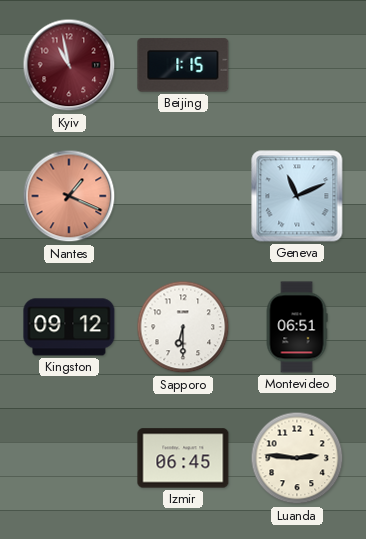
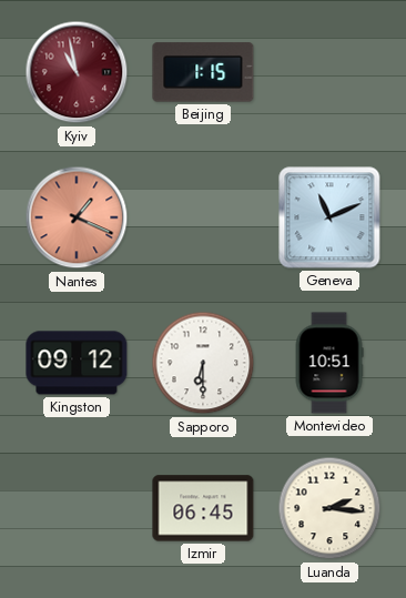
Montevideo: 06:51 -> 10:51
Luanda: 2:46 -> 2:16
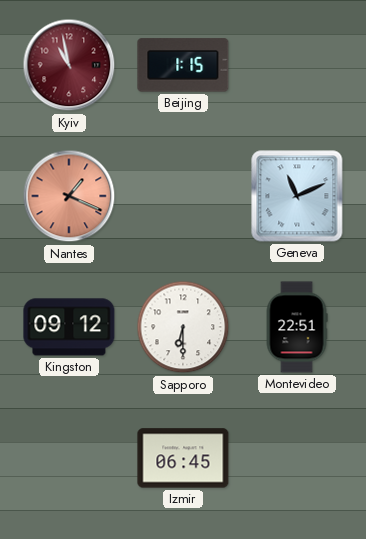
Montevideo: 10:51 -> 22:51
Luanda: 2:16 -> none
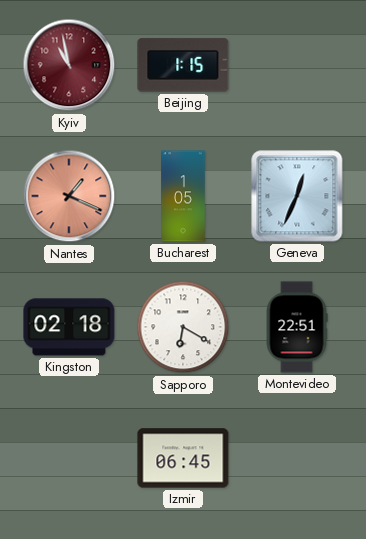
Bucharest: none -> 1:05
Geneva: 11:11 -> 12:34
Kingston: 09:12 -> 02:18
Sapporo: 6:30 -> 6:20
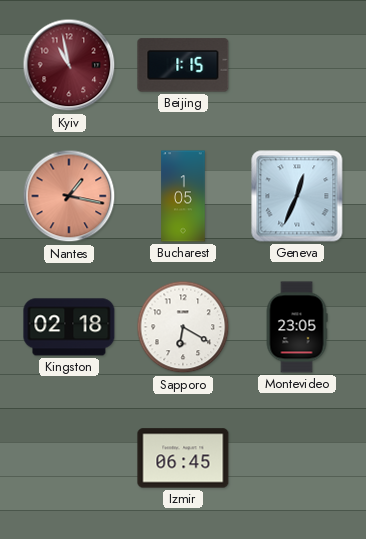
Nantes: 1:19 -> 1:17
Montevideo: 22:51 -> 23:05
